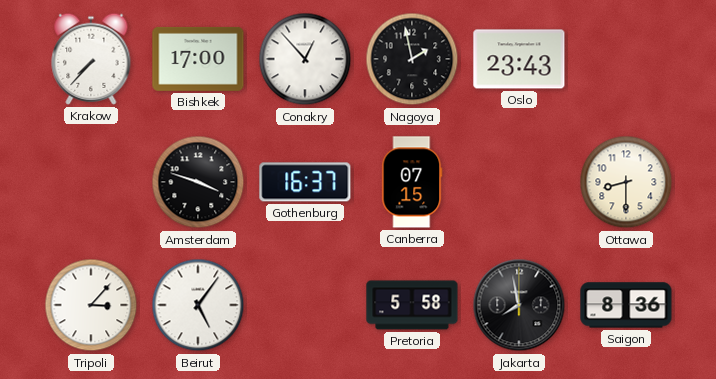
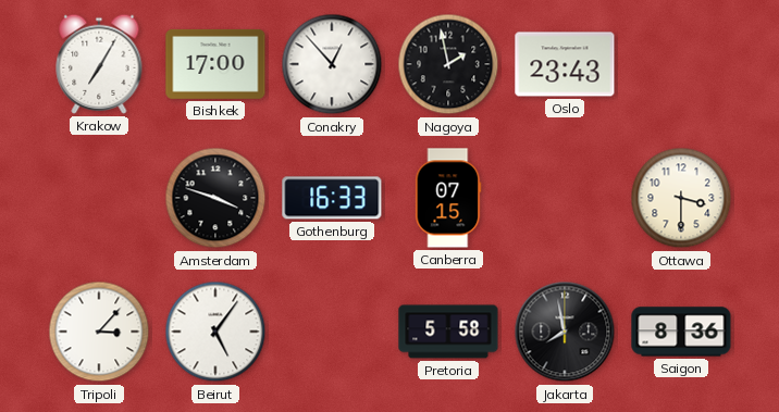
Krakow: 7:37 -> 7:05
Gothenburg: 16:37 -> 16:33
Ottawa: 8:30 -> 3:30
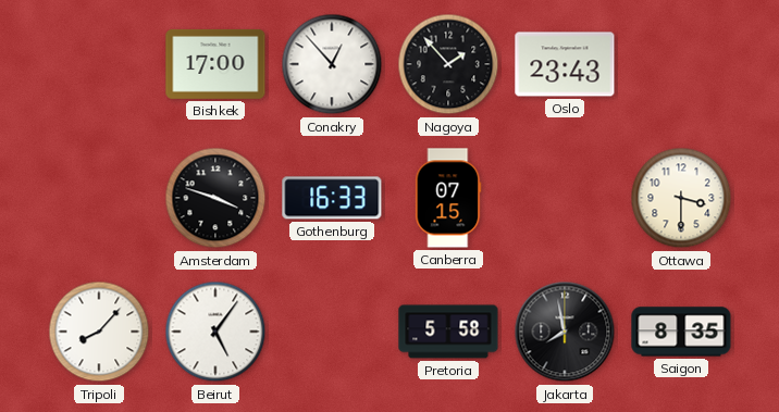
Krakow: 7:05 -> none
Nagoya: 1:58 -> 1:53
Tripoli: 3:07 -> 8:07
Saigon: 8:36 -> 8:35
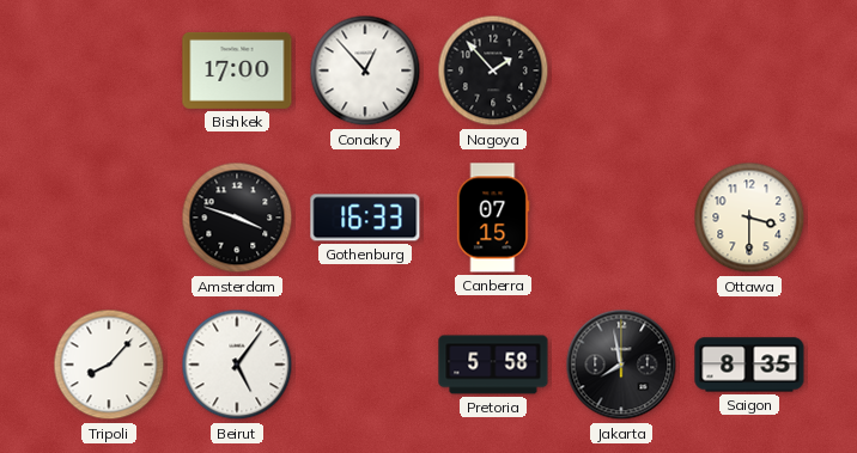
Oslo: 23:43 -> none
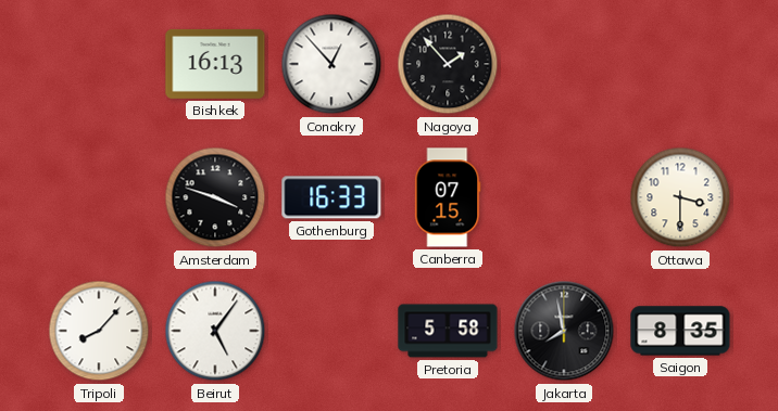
Bishkek: 17:00 -> 16:13
